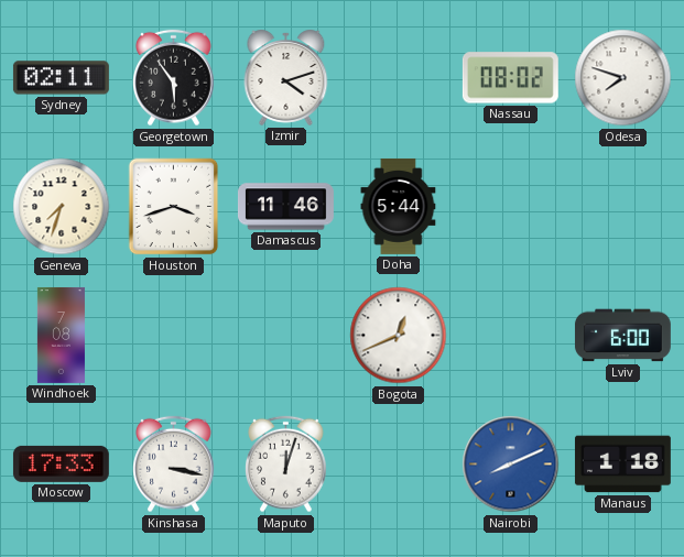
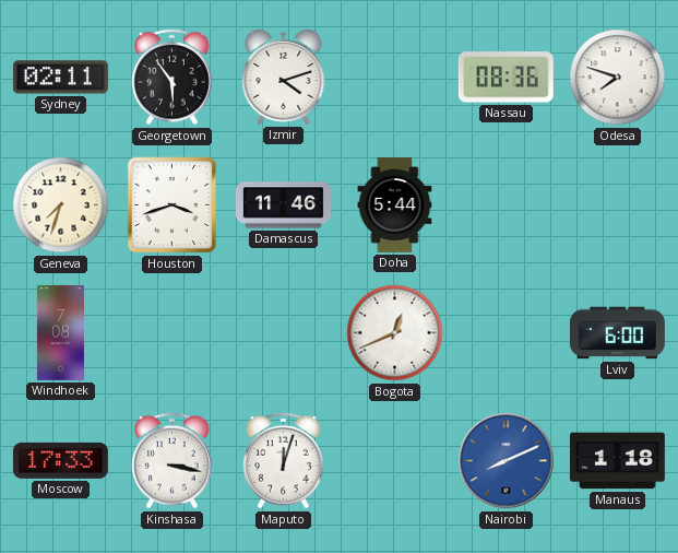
Nassau: 08:02 -> 08:36
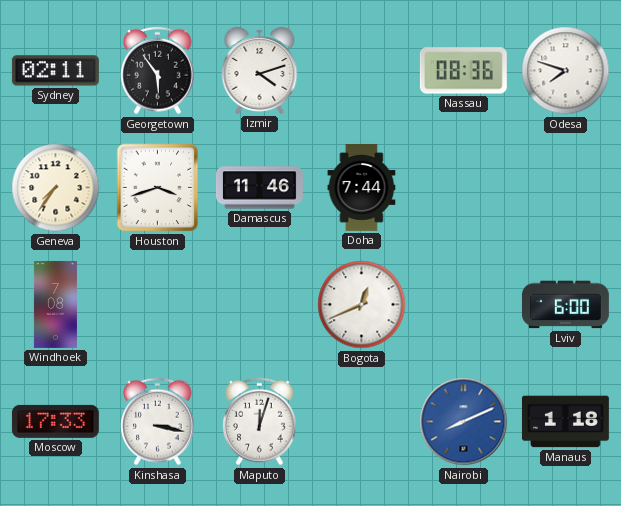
Geneva: 7:33 -> 7:36
Doha: 5:44 -> 7:44
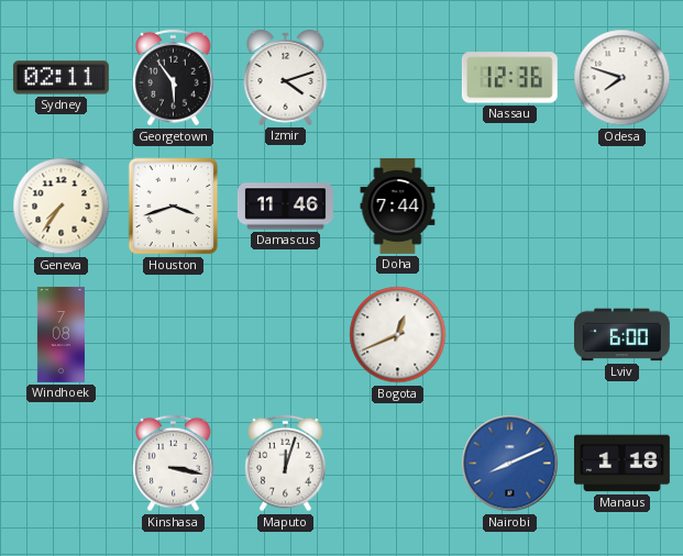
Nassau: 08:36 -> 12:36
Moscow: 17:33 -> none
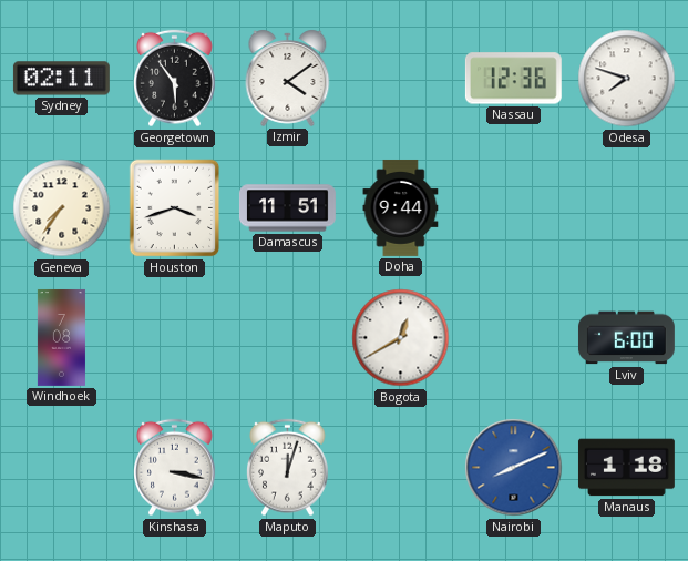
Izmir: 4:12 -> 4:09
Damascus: 11:46 -> 11:51
Doha: 7:44 -> 9:44
Bogota: 12:41 -> 12:40
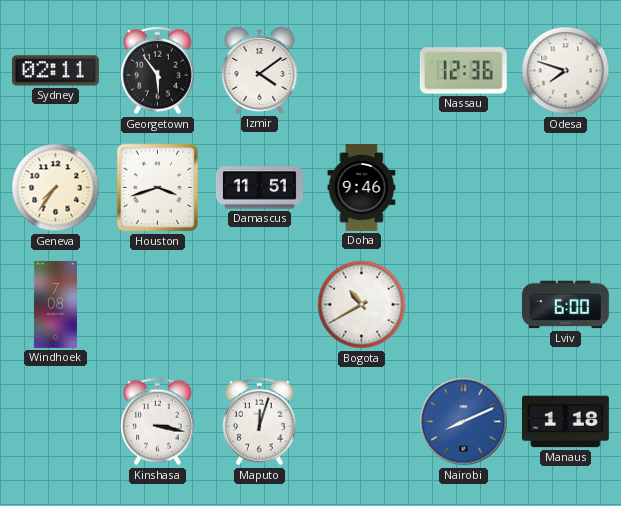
Doha: 9:44 -> 9:46
Bogota: 12:40 -> 10:40
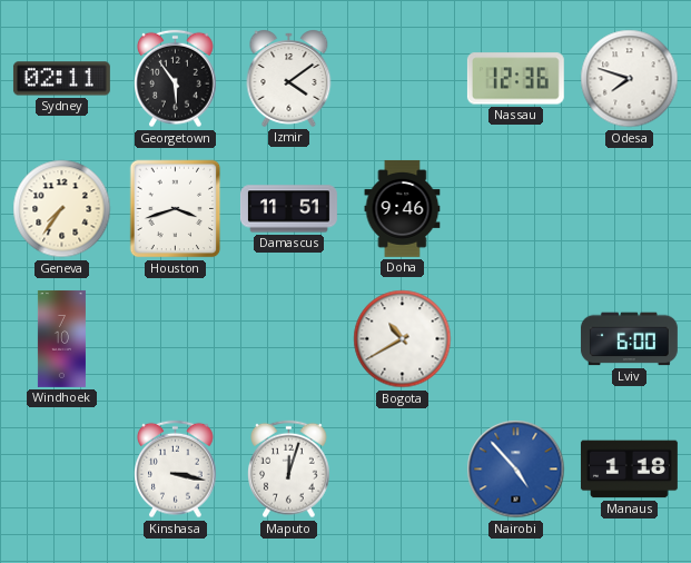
Windhoek: 7:08 -> 7:10
Nairobi: 8:11 -> 4:53
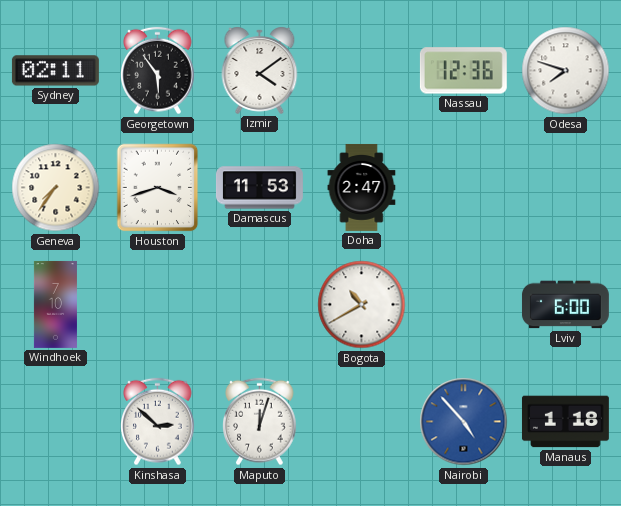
Damascus: 11:51 -> 11:53
Doha: 9:46 -> 2:47
Kinshasa: 3:17 -> 2:52
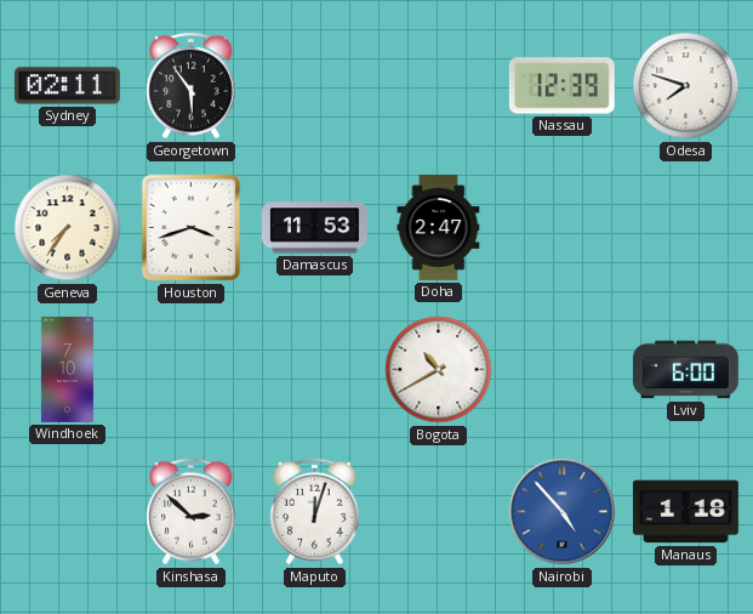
Izmir: 4:09 -> none
Nassau: 12:36 -> 12:39
